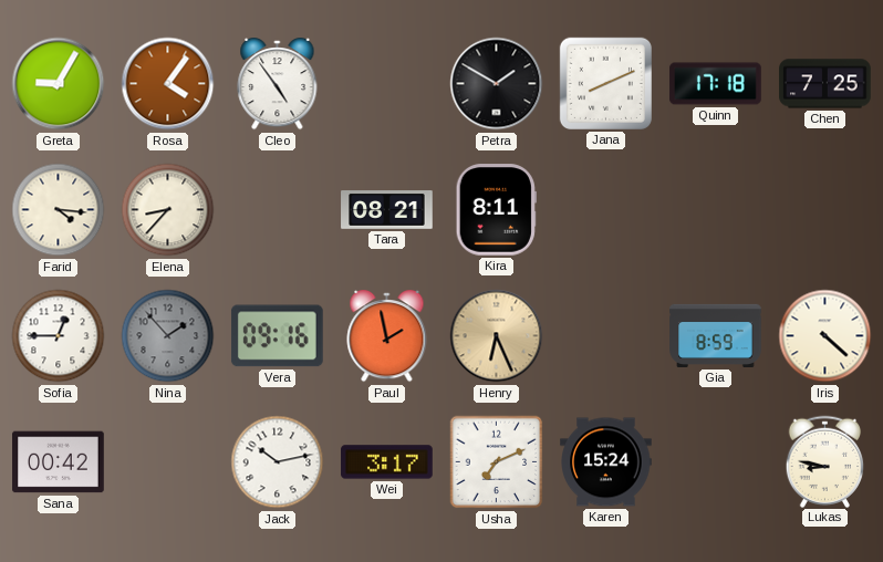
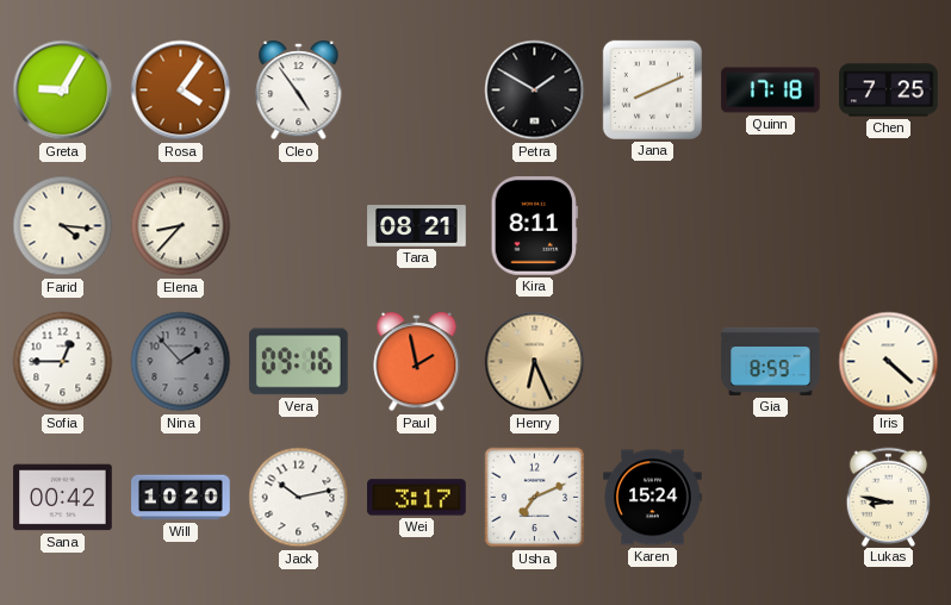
Will: none -> 10:20
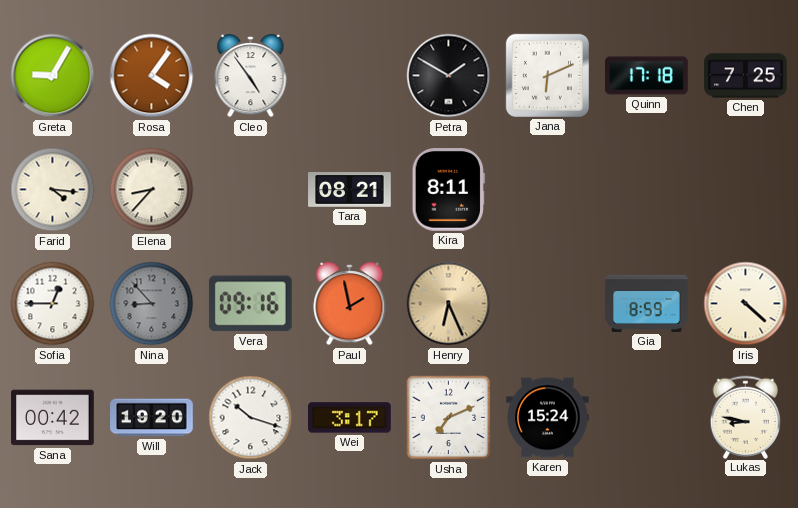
Jana: 8:11 -> 6:11
Nina: 1:53 -> 8:53
Will: 10:20 -> 19:20
Jack: 10:13 -> 10:18
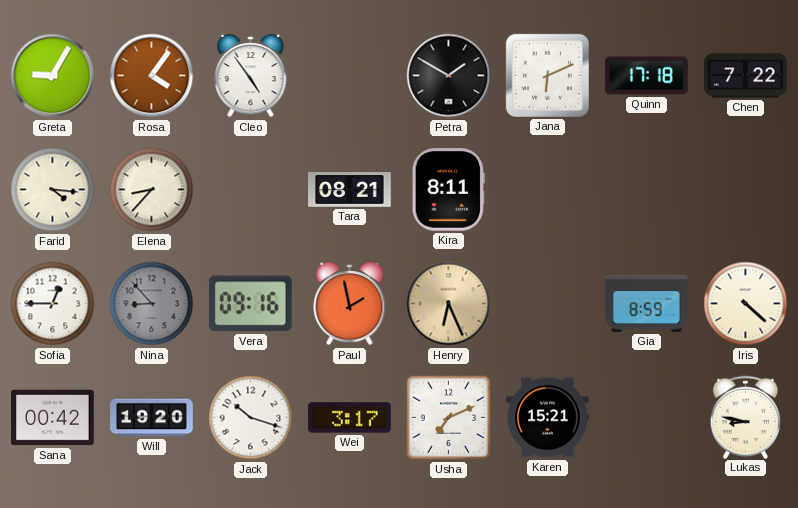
Chen: 7:25 -> 7:22
Karen: 15:24 -> 15:21
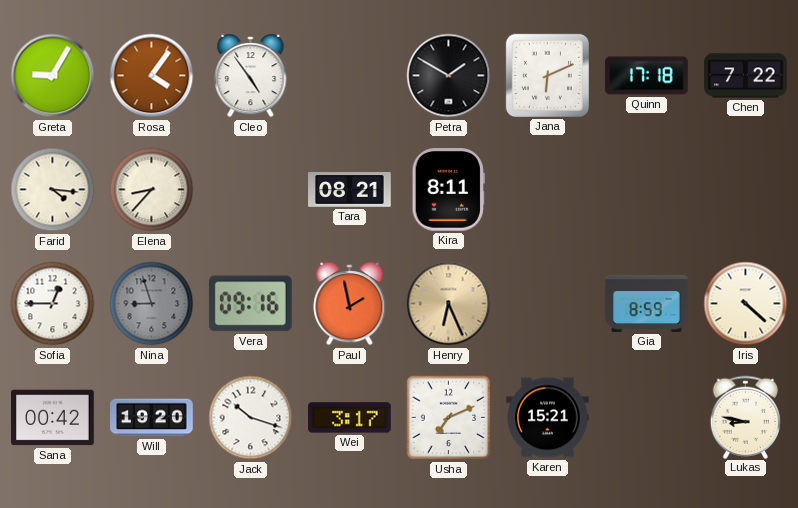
Nina: 8:53 -> 8:57
